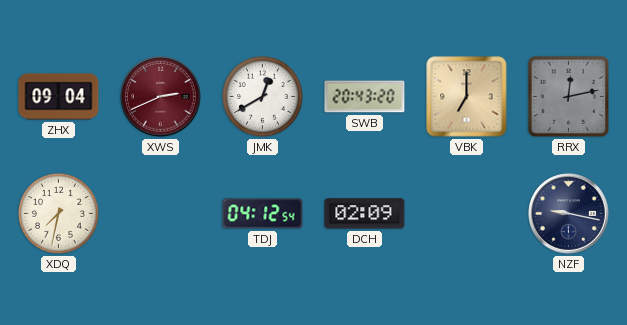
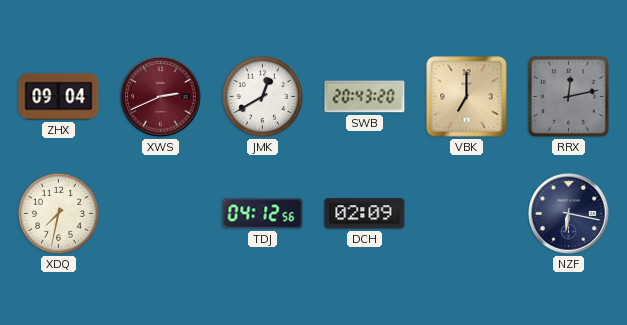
TDJ: 04:12:54 -> 04:12:56
NZF: 9:17 -> 6:17
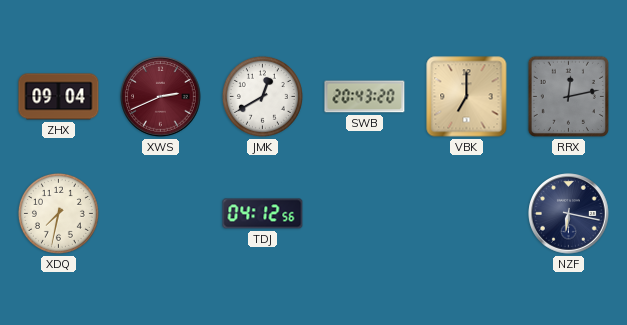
DCH: 02:09 -> none
